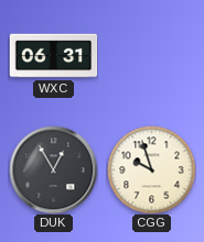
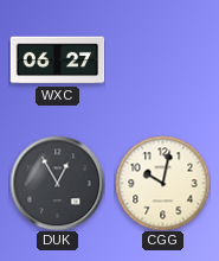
WXC: 06:31 -> 06:27
CGG: 9:57 -> 10:02
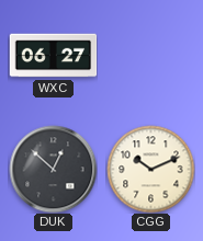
DUK: 12:55 -> 12:52
CGG: 10:02 -> 10:11
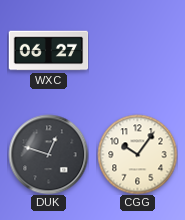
DUK: 12:52 -> 12:48
CGG: 10:11 -> 10:06
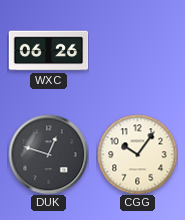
WXC: 06:27 -> 06:26
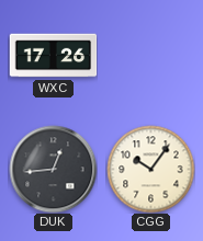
WXC: 06:26 -> 17:26
DUK: 12:48 -> 12:44
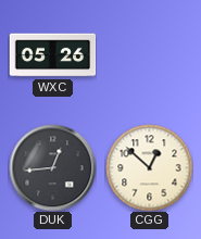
WXC: 17:26 -> 05:26
CGG: 10:06 -> 12:52
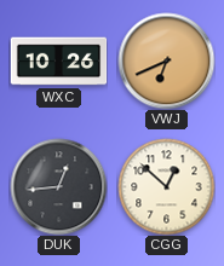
WXC: 05:26 -> 10:26
VWJ: none -> 6:41
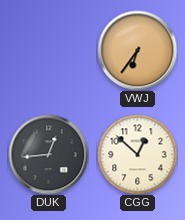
WXC: 10:26 -> none
VWJ: 6:41 -> 6:36
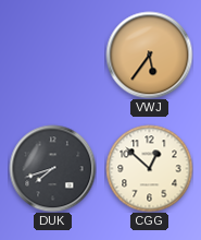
VWJ: 6:36 -> 5:36
DUK: 12:44 -> 7:42
